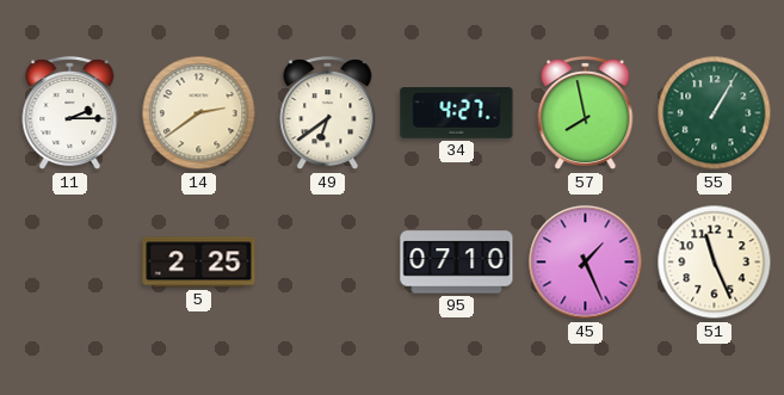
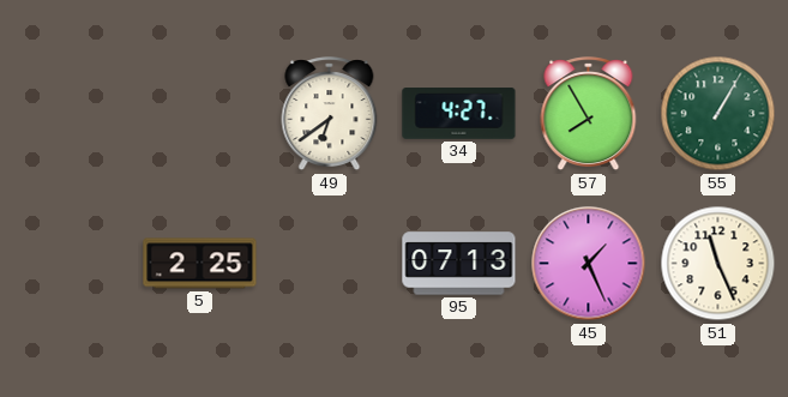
11: 2:15 -> none
14: 2:39 -> none
57: 7:58 -> 7:55
95: 07:10 -> 07:13
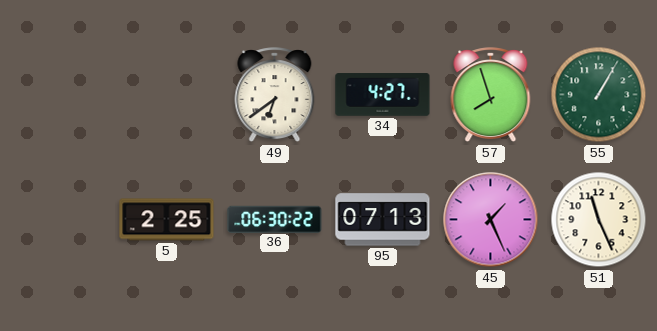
57: 7:55 -> 7:57
36: none -> 06:30
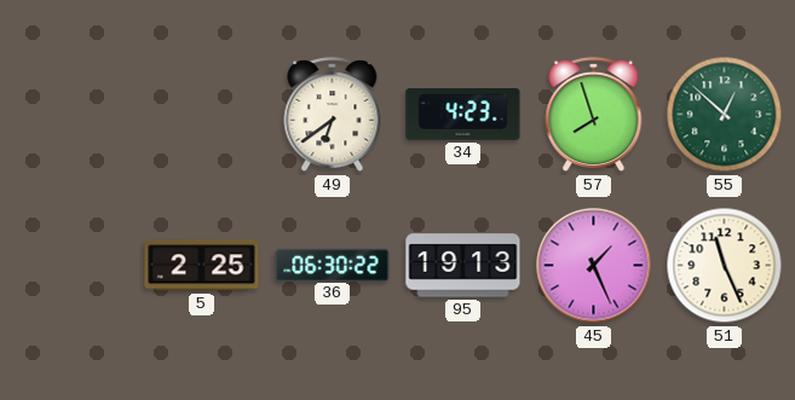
34: 4:27 -> 4:23
55: 1:05 -> 12:52
95: 07:13 -> 19:13
